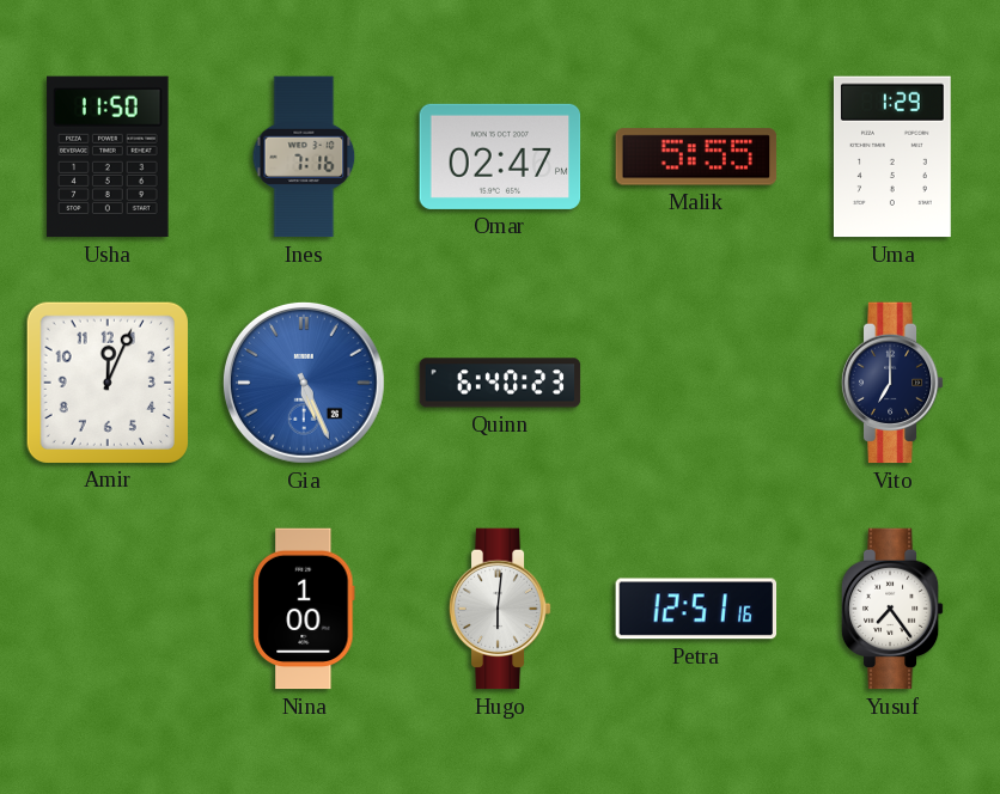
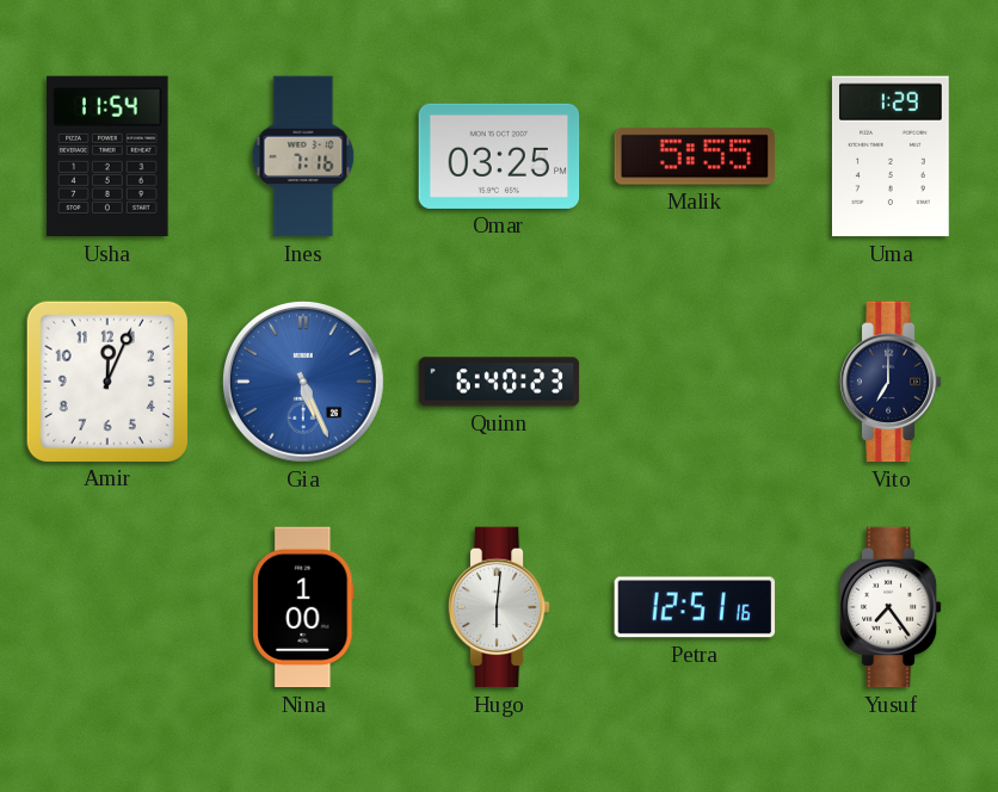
Usha: 11:50 -> 11:54
Omar: 02:47 -> 03:25
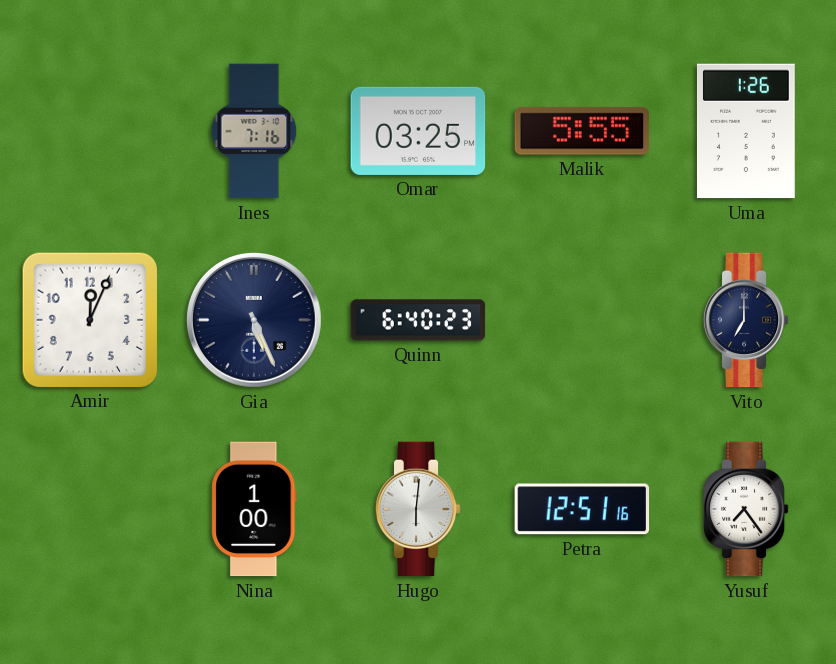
Usha: 11:54 -> none
Uma: 1:29 -> 1:26
Gia dial: blue -> navy
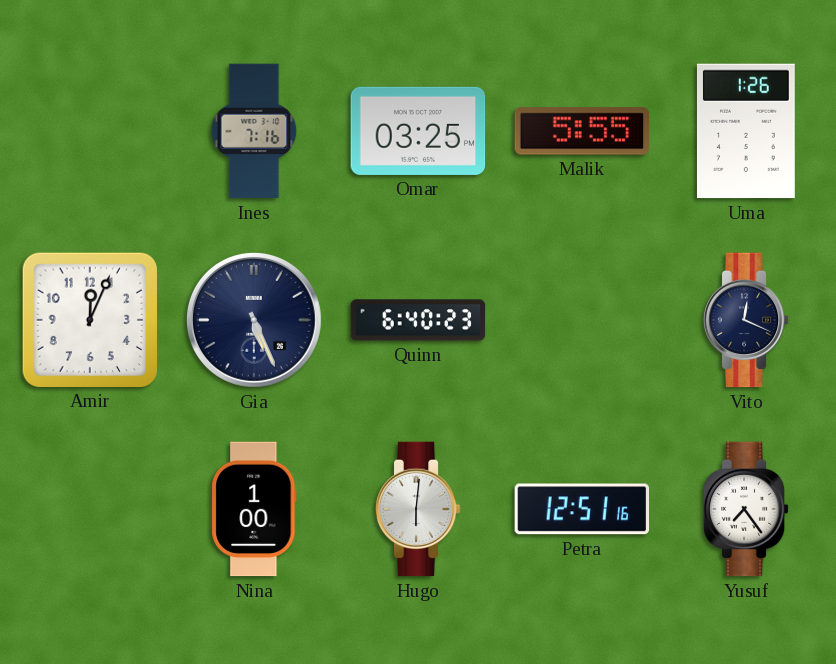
Vito: 7:00 -> 12:19
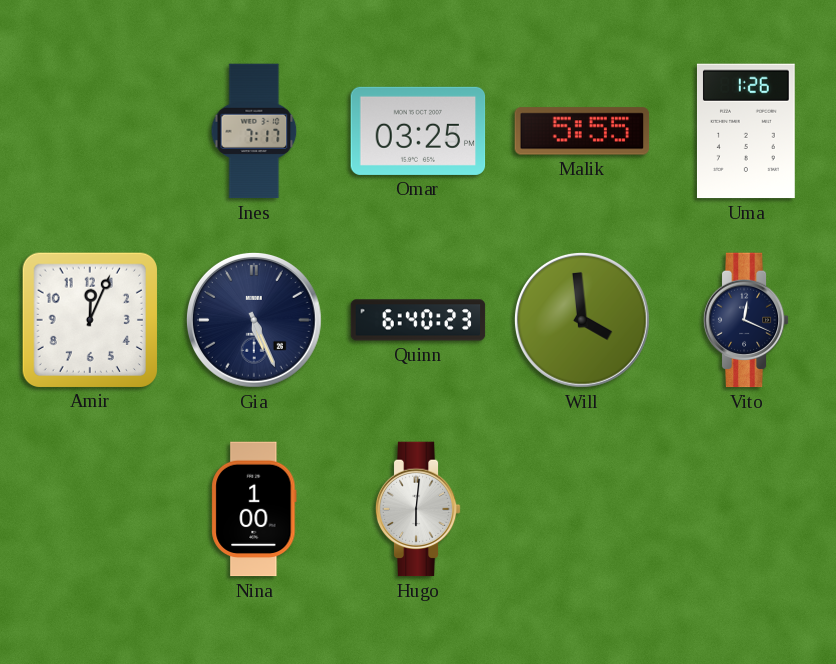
Ines: 7:16 -> 7:17
Will: none -> 3:59
Petra: 12:51 -> none
Yusuf: 7:24 -> none
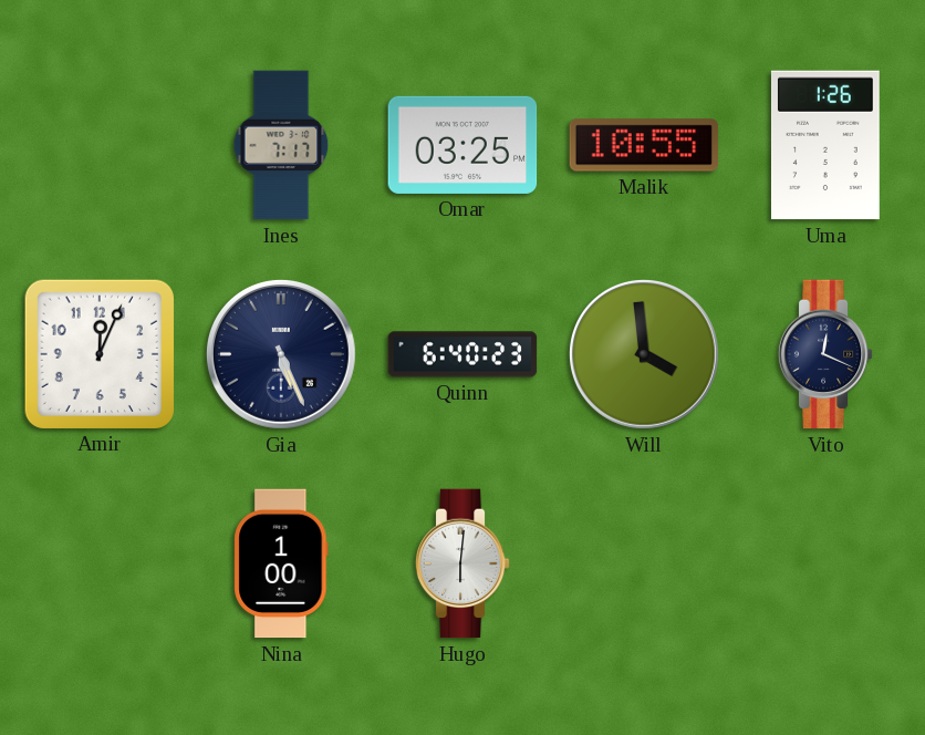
Malik: 5:55 -> 10:55
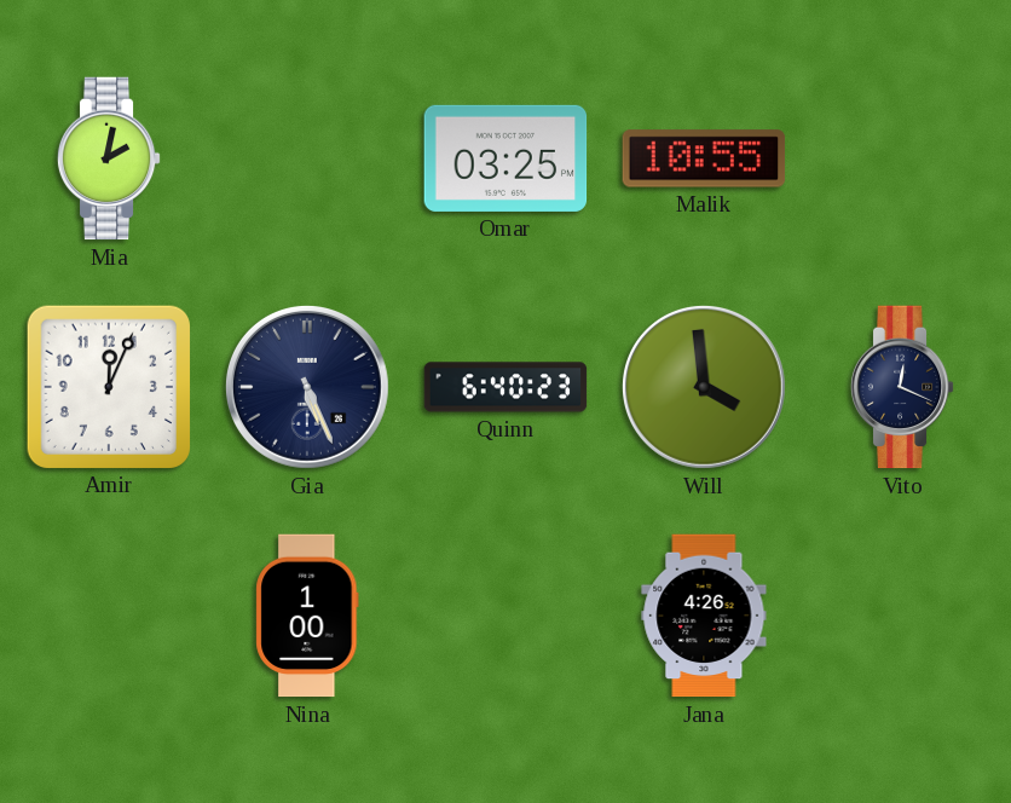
Mia: none -> 2:02
Ines: 7:17 -> none
Uma: 1:26 -> none
Hugo: 6:01 -> none
Jana: none -> 4:26
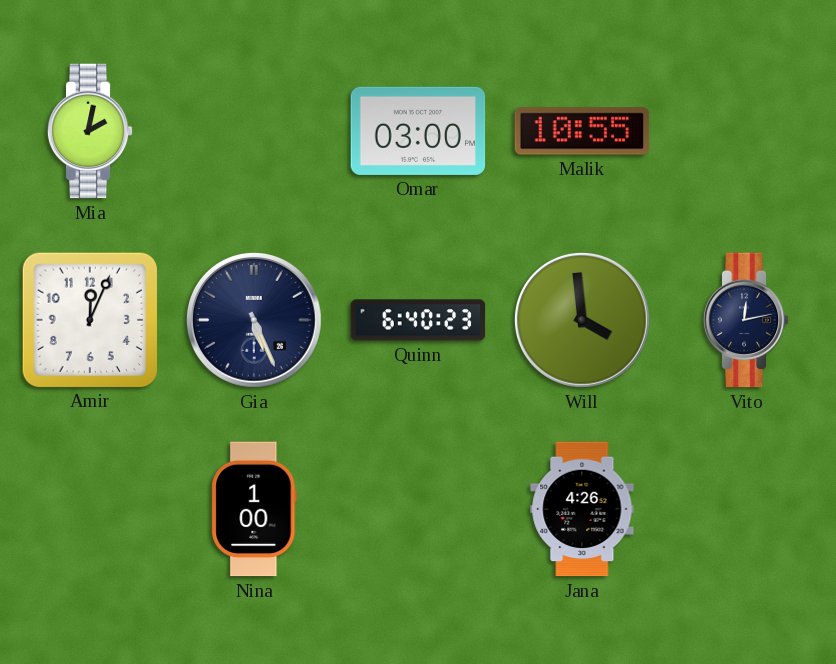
Omar: 03:25 -> 03:00
Vito: 12:19 -> 12:13
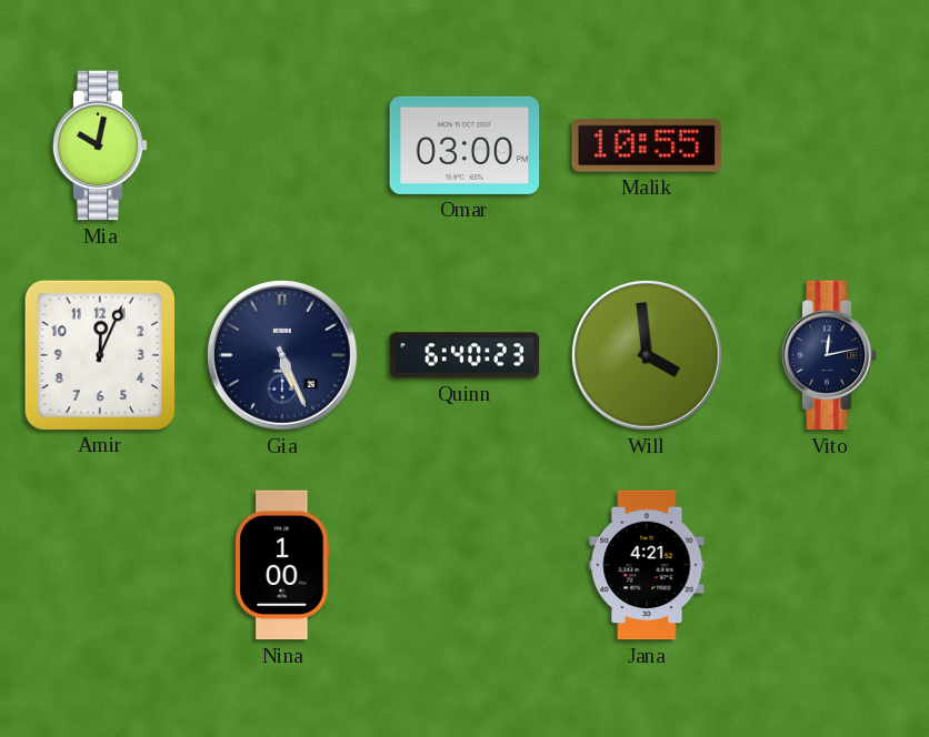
Mia: 2:02 -> 10:02
Jana: 4:26 -> 4:21
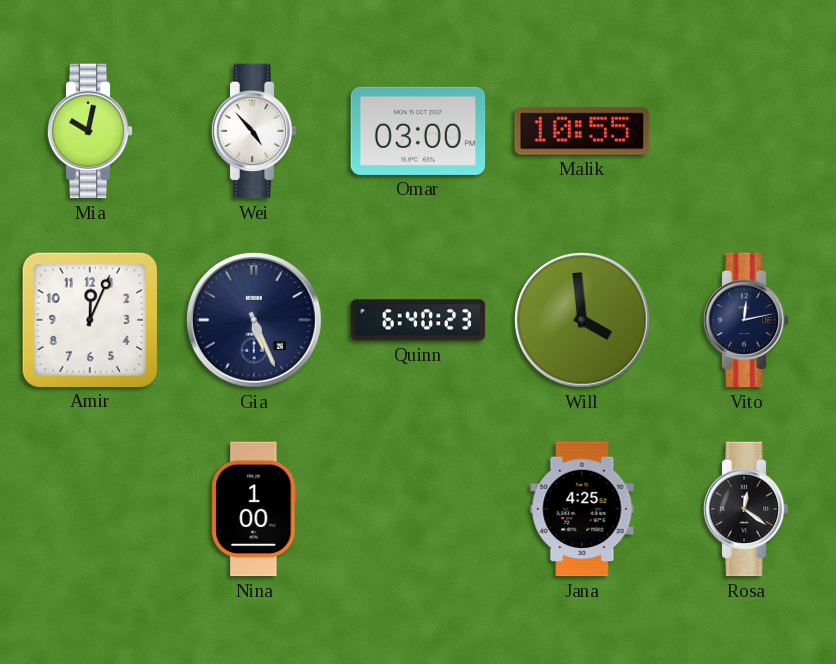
Wei: none -> 4:53
Jana: 4:21 -> 4:25
Rosa: none -> 12:21
